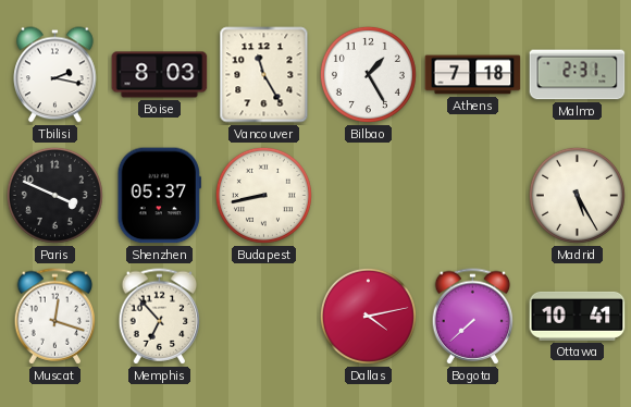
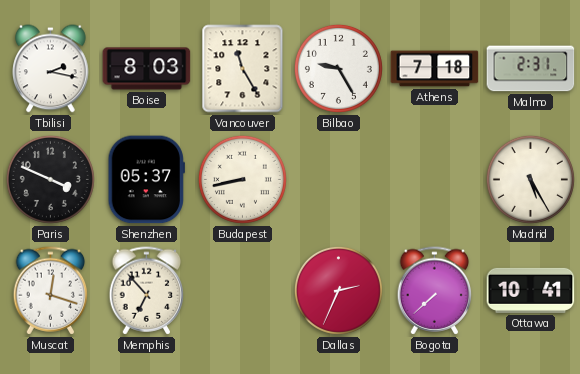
Bilbao: 1:25 -> 9:25
Dallas: 4:13 -> 2:34
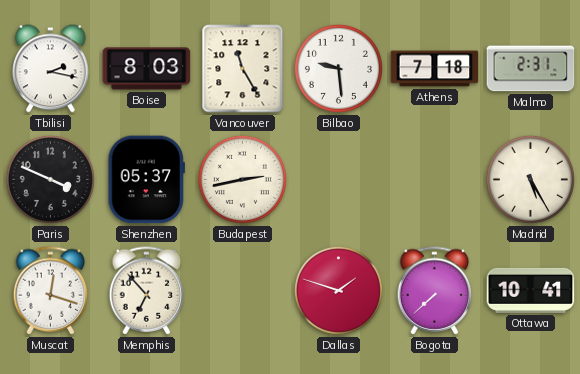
Bilbao: 9:25 -> 9:29
Budapest: 8:43 -> 2:43
Dallas: 2:34 -> 1:48
